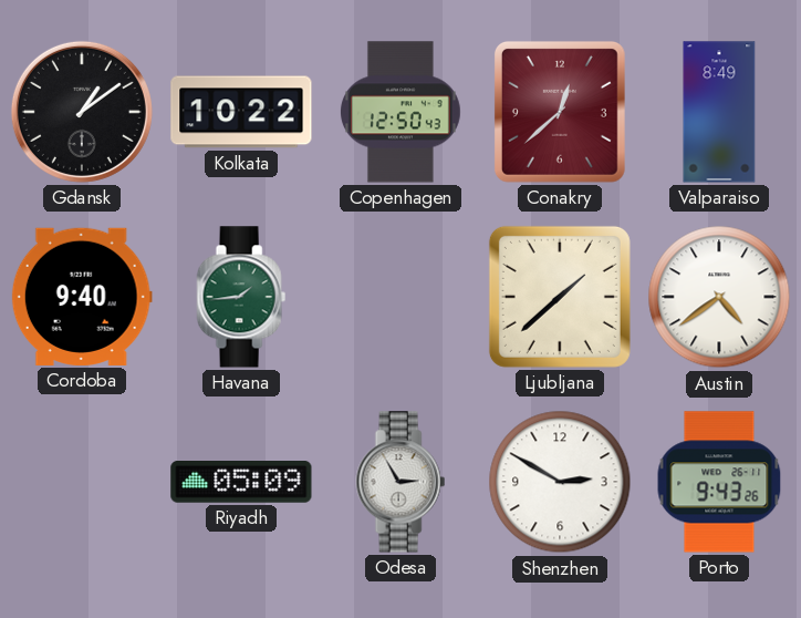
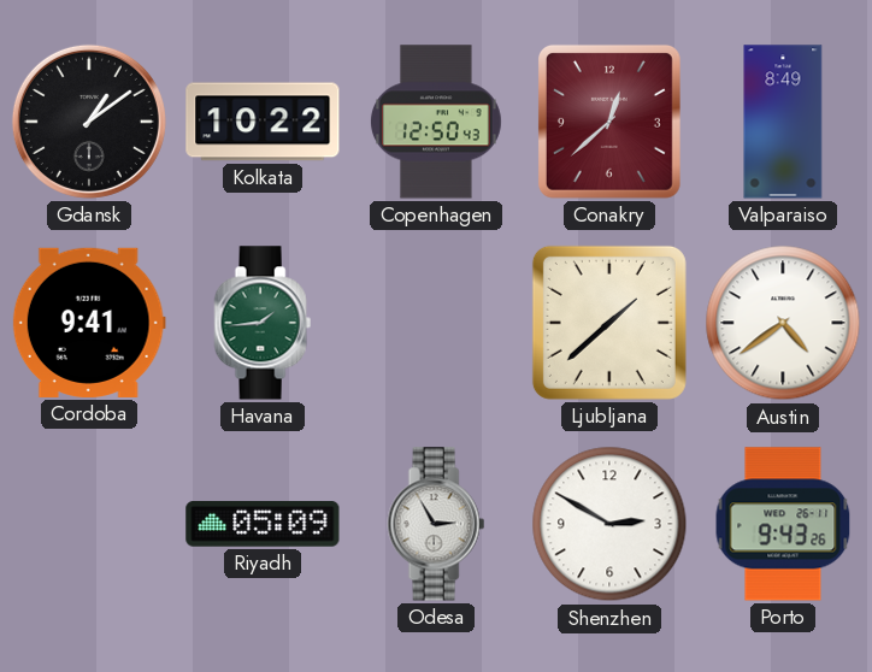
Cordoba: 9:40 -> 9:41
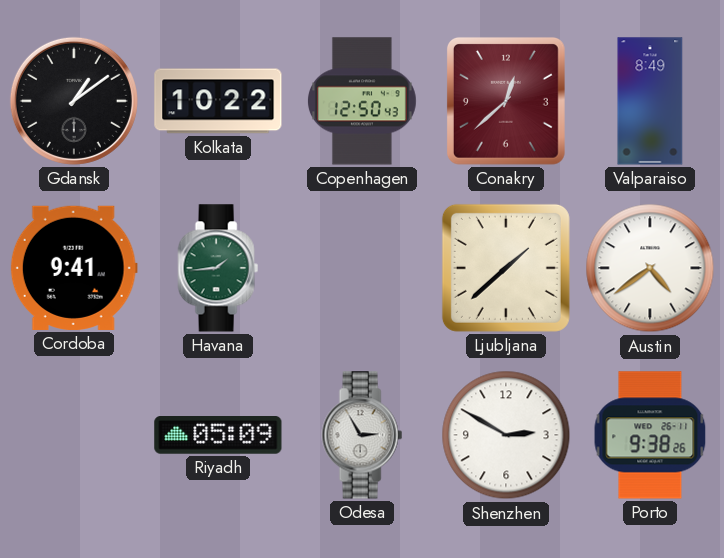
Porto: 9:43 -> 9:38
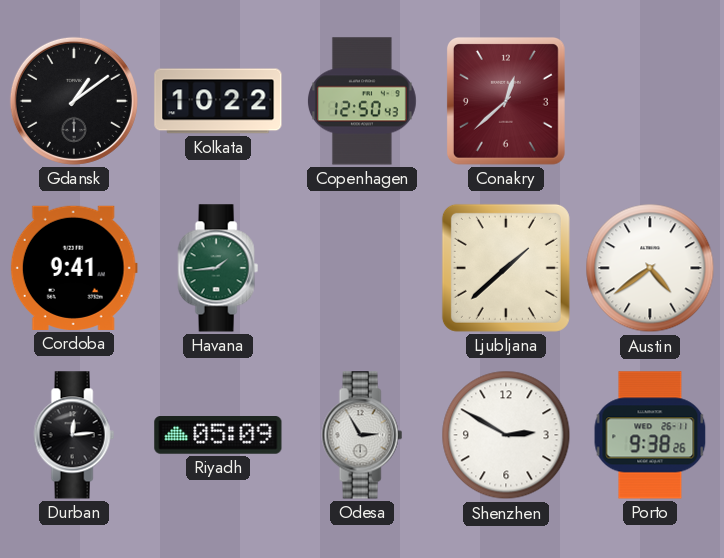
Valparaiso: 8:49 -> none
Durban: none -> 12:14
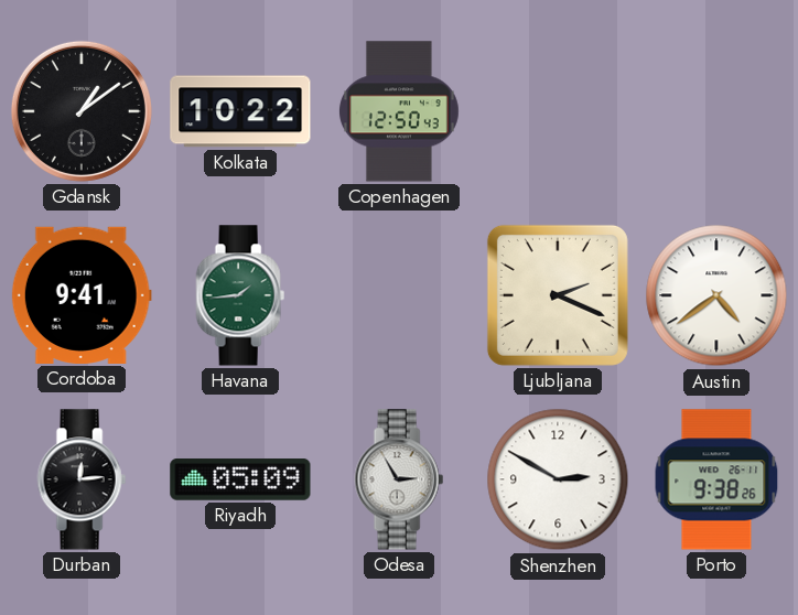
Conakry: 12:38 -> none
Ljubljana: 1:38 -> 2:19
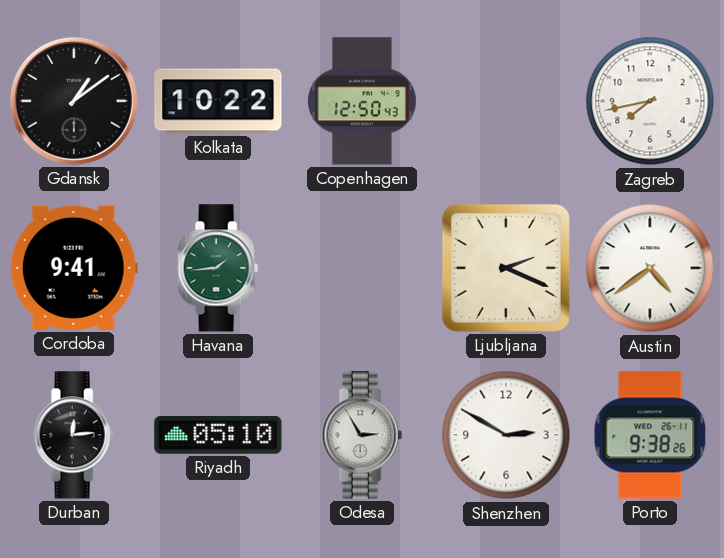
Zagreb: none -> 7:43
Riyadh: 05:09 -> 05:10
